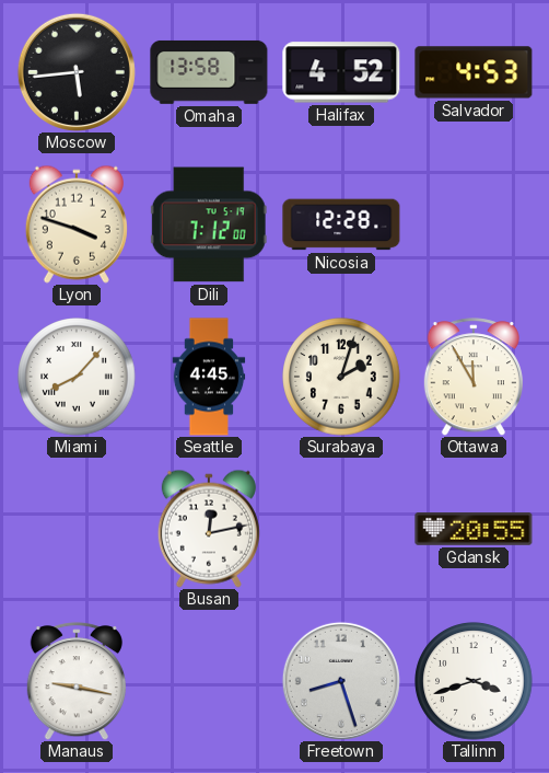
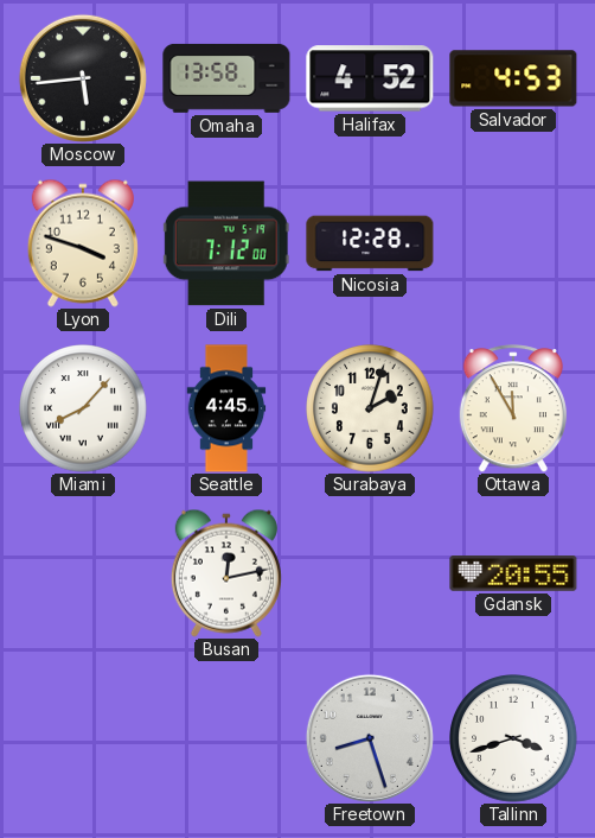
Manaus: 9:17 -> none
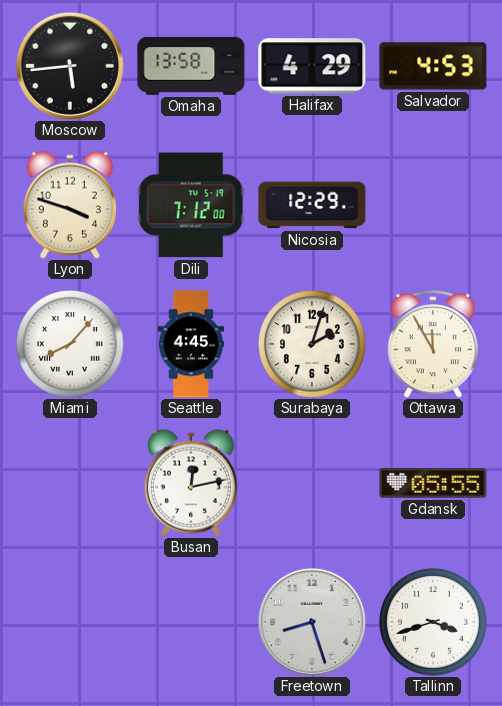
Halifax: 4:52 -> 4:29
Nicosia: 12:28 -> 12:29
Gdansk: 20:55 -> 05:55
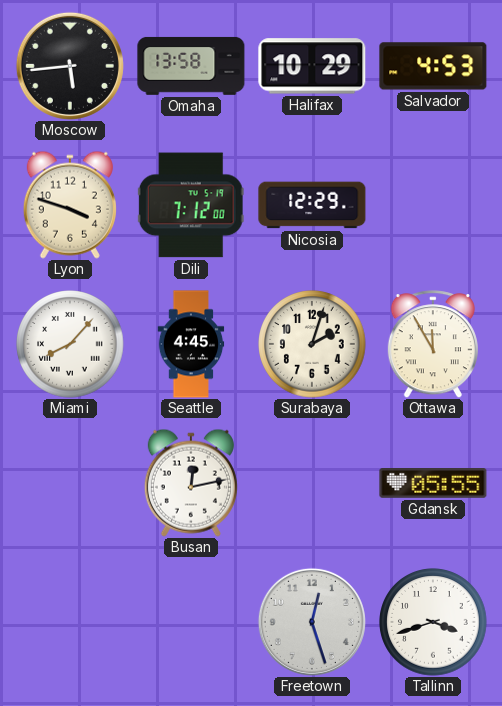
Halifax: 4:29 -> 10:29
Freetown: 8:27 -> 12:27
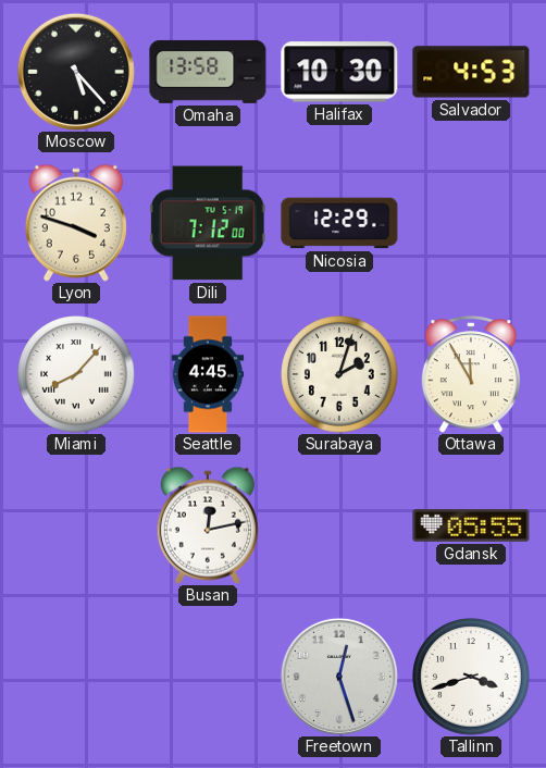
Moscow: 5:44 -> 5:23
Halifax: 10:29 -> 10:30
